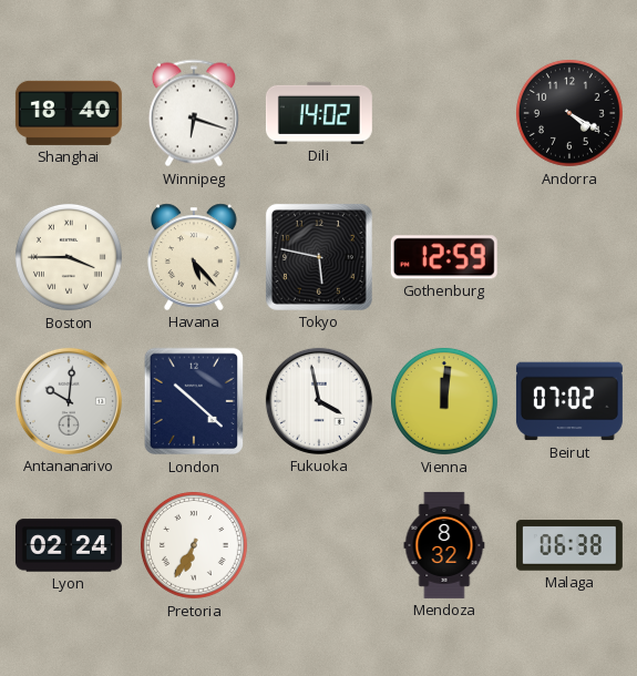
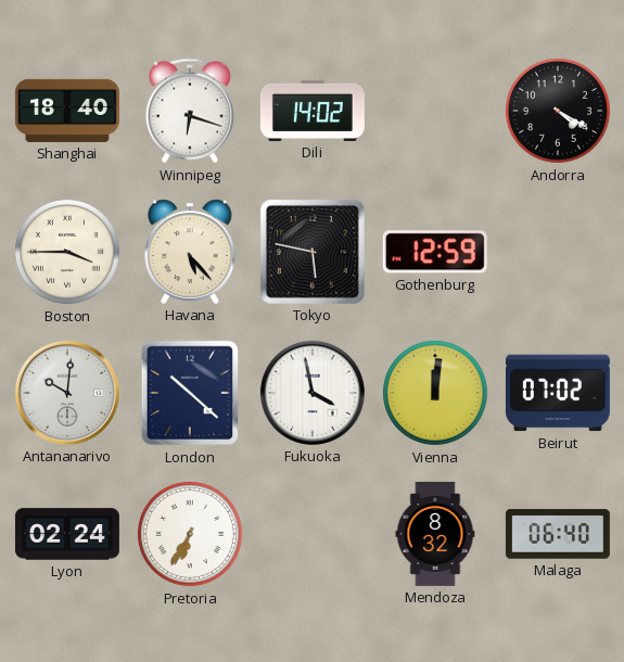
Malaga: 06:38 -> 06:40
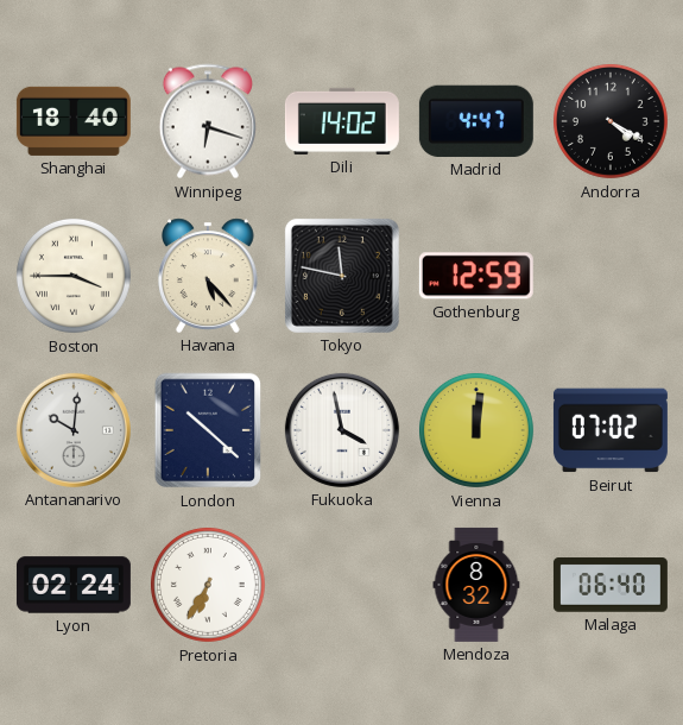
Madrid: none -> 4:47
Tokyo: 5:47 -> 11:47
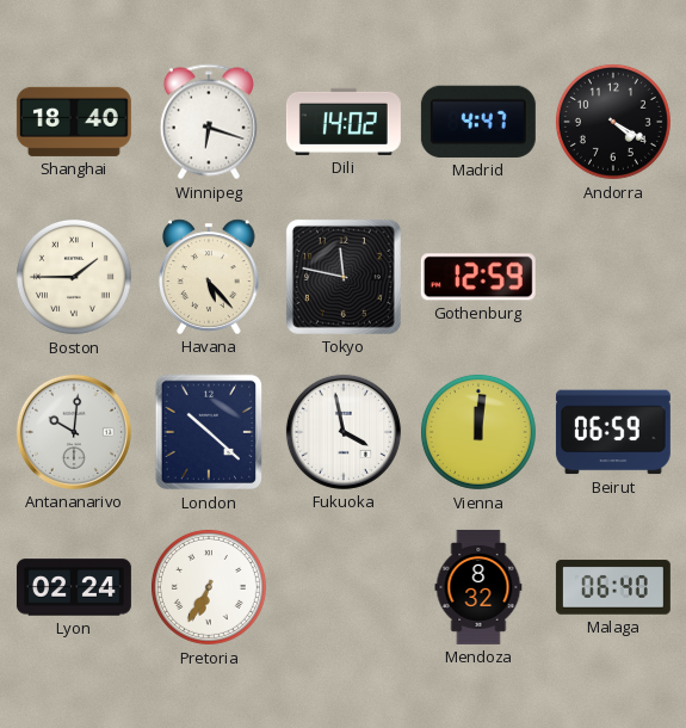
Boston: 3:45 -> 1:45
Beirut: 07:02 -> 06:59
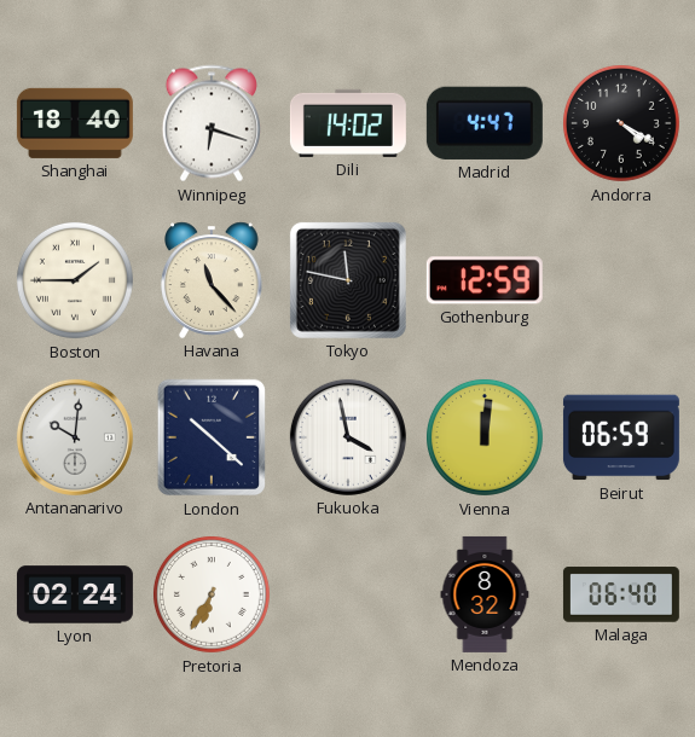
Havana: 5:23 -> 11:23
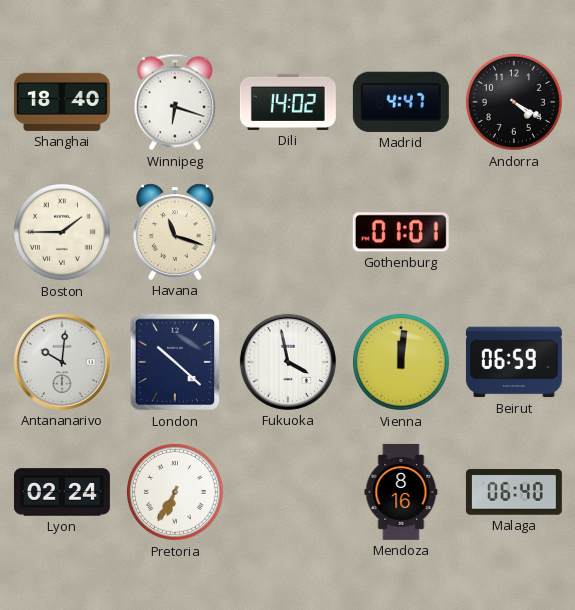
Havana: 11:23 -> 11:18
Tokyo: 11:47 -> none
Gothenburg: 12:59 -> 01:01
Mendoza: 8:32 -> 8:16
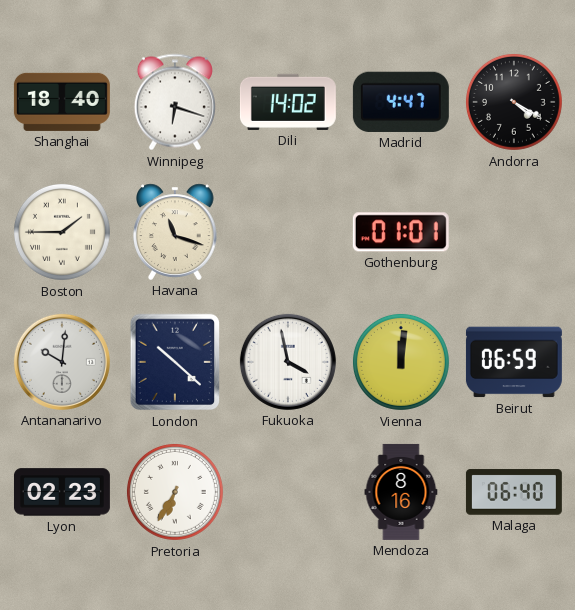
Lyon: 02:24 -> 02:23
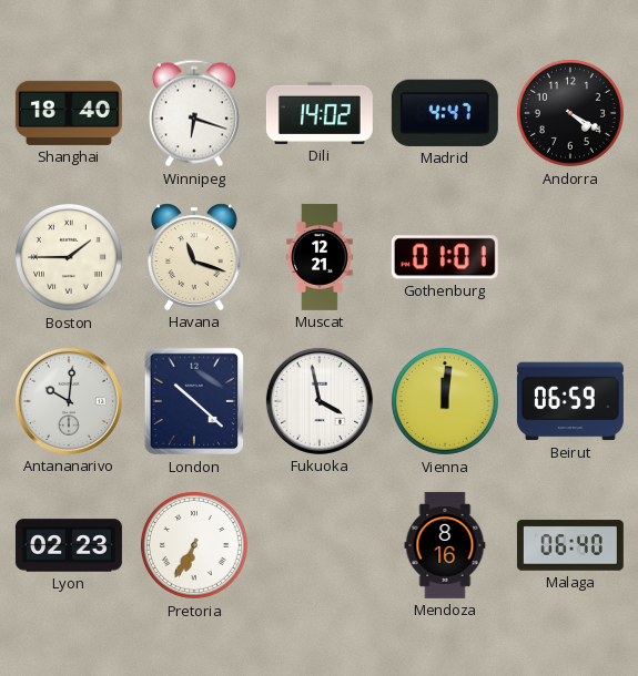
Muscat: none -> 12:21
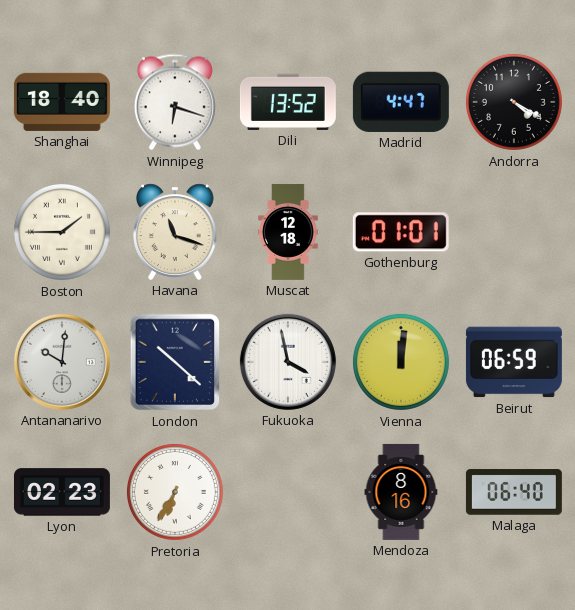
Dili: 14:02 -> 13:52
Muscat: 12:21 -> 12:18
